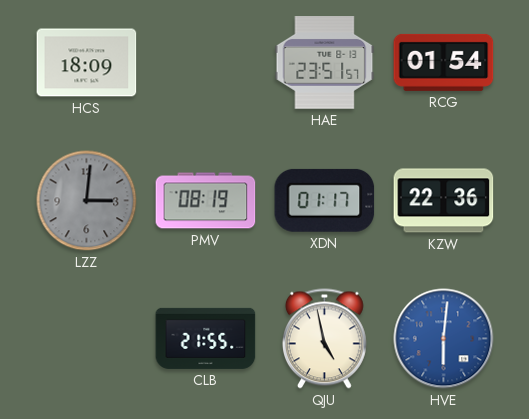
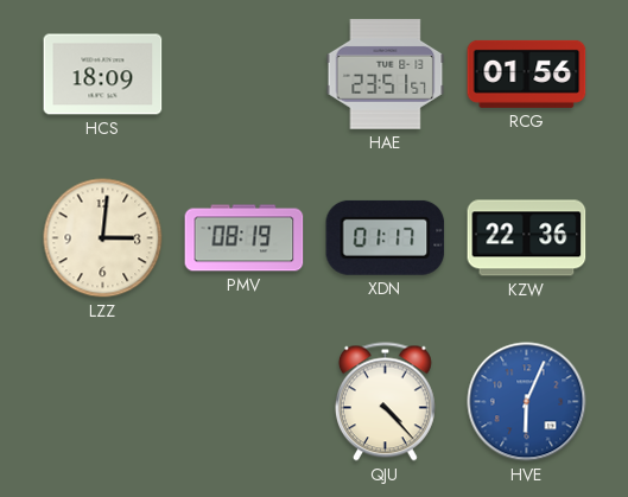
RCG: 01:54 -> 01:56
LZZ dial: grey -> cream
CLB: 21:55 -> none
QJU: 4:58 -> 4:23
HVE: 6:01 -> 6:04
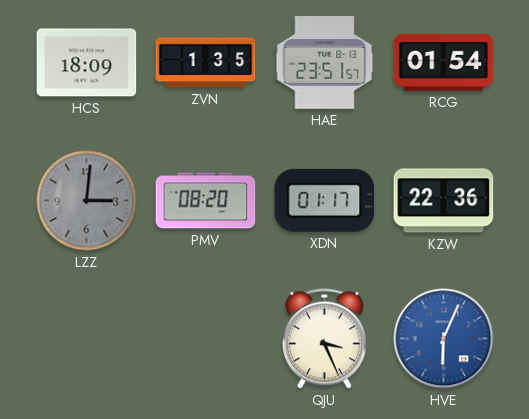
ZVN: none -> 1:35
RCG: 01:56 -> 01:54
LZZ dial: cream -> grey
PMV: 08:19 -> 08:20
QJU: 4:23 -> 3:26
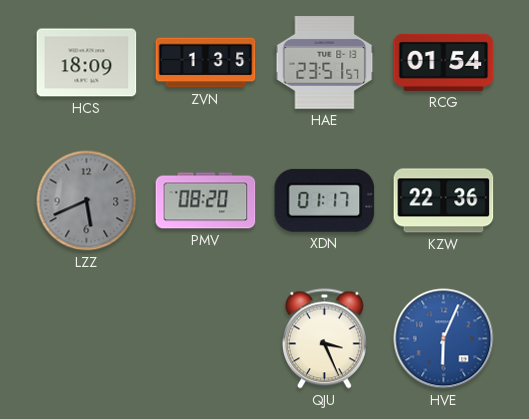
LZZ: 3:01 -> 5:41
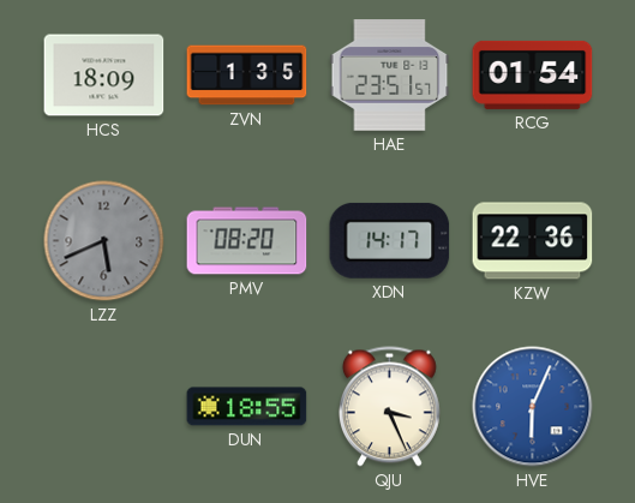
XDN: 01:17 -> 14:17
DUN: none -> 18:55
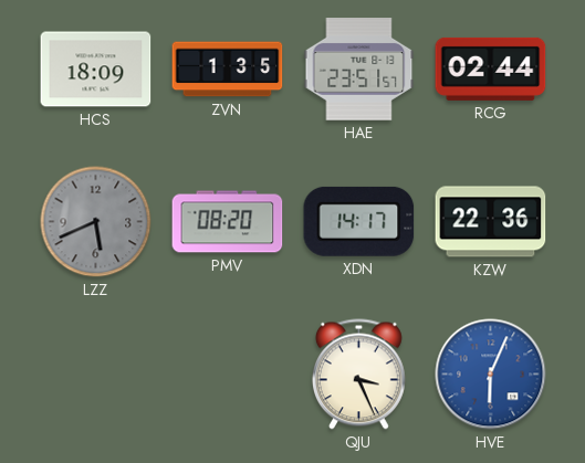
RCG: 01:54 -> 02:44
DUN: 18:55 -> none
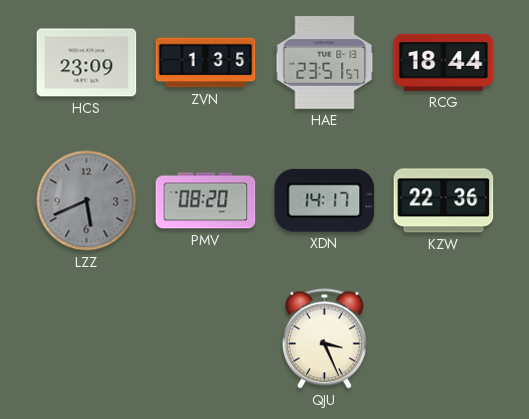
HCS: 18:09 -> 23:09
RCG: 02:44 -> 18:44
HVE: 6:04 -> none
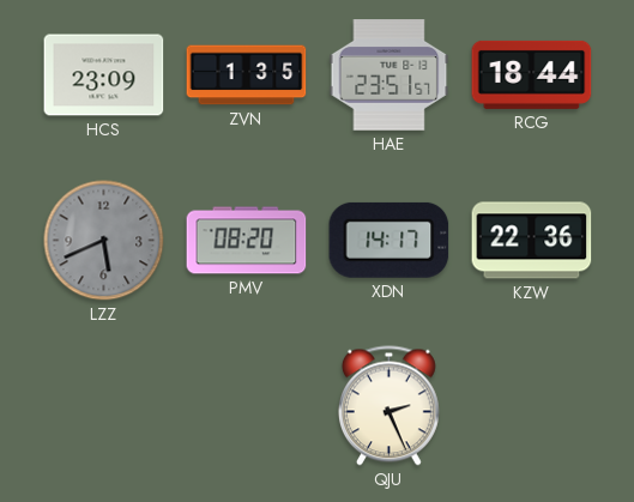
QJU: 3:26 -> 2:26
